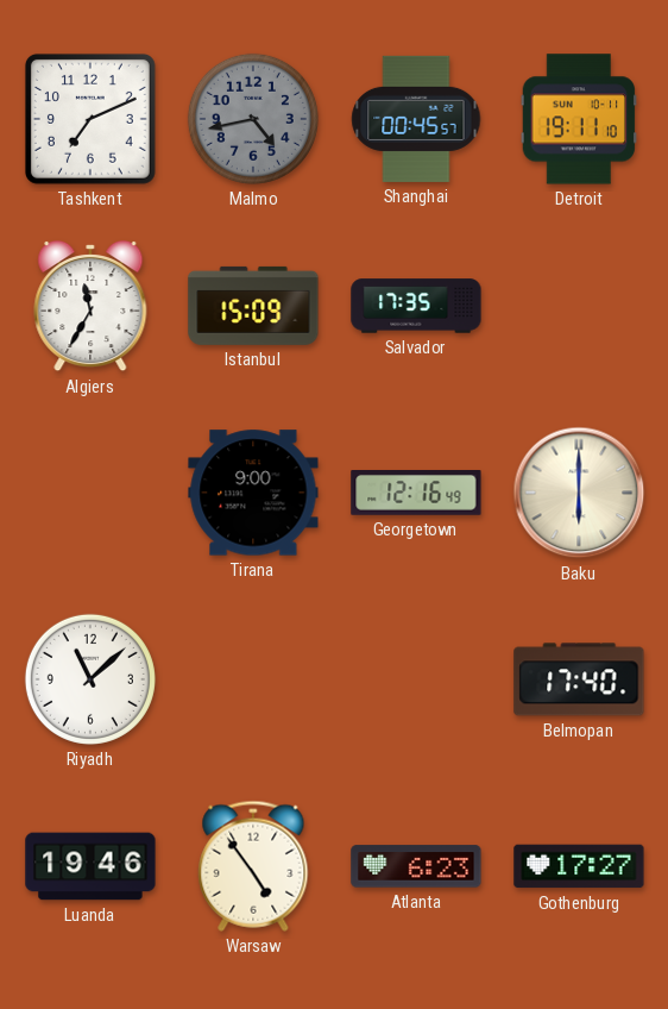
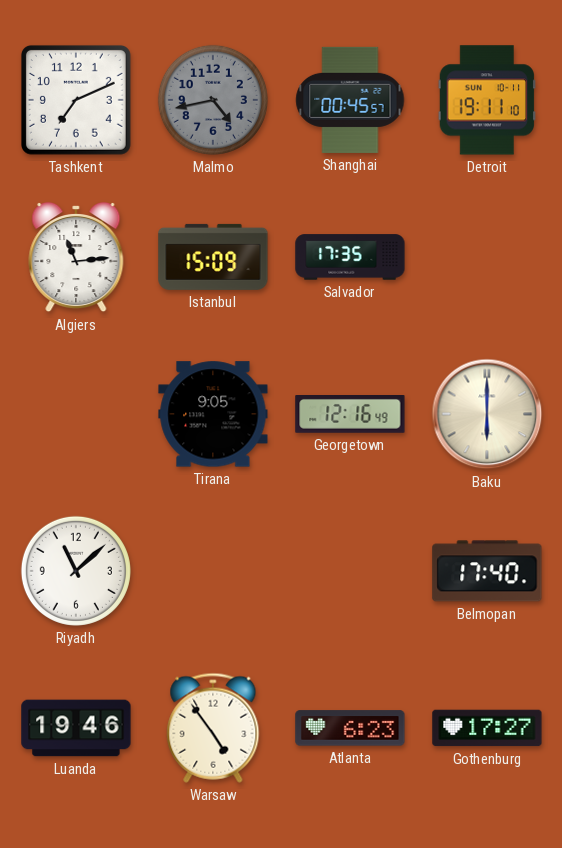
Algiers: 11:35 -> 11:14
Tirana: 9:00 -> 9:05
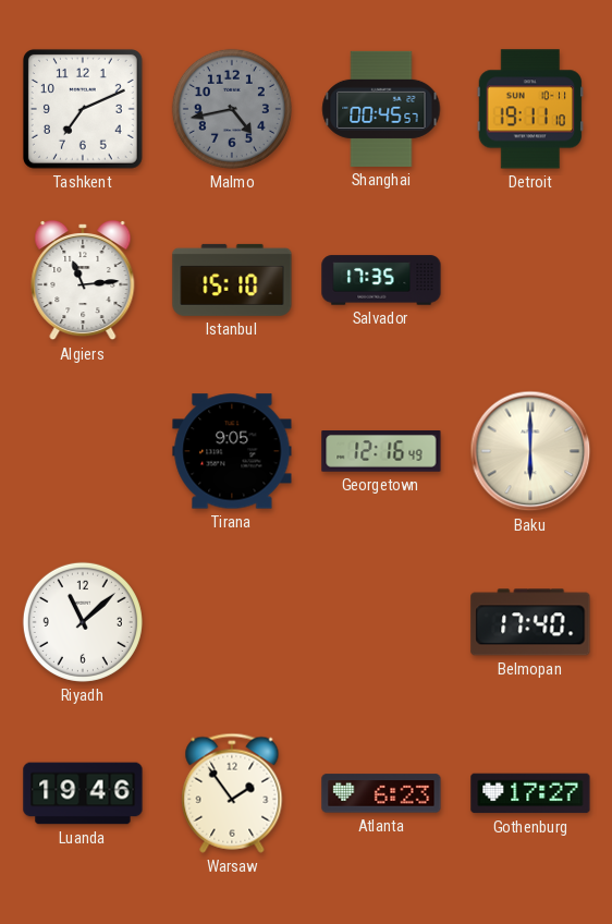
Istanbul: 15:09 -> 15:10
Warsaw: 4:54 -> 1:54
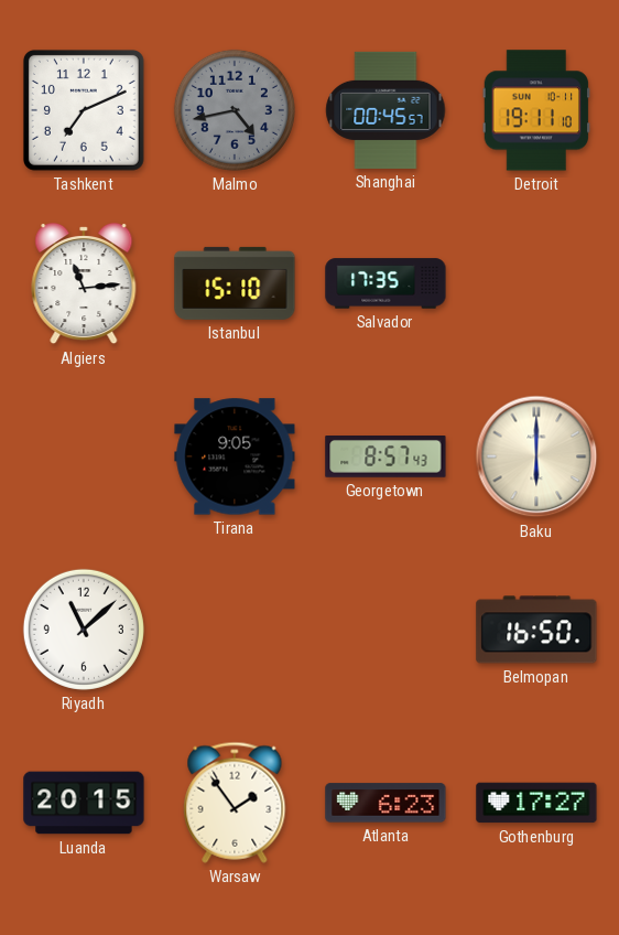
Georgetown: 12:16 -> 8:57
Belmopan: 17:40 -> 16:50
Luanda: 19:46 -> 20:15
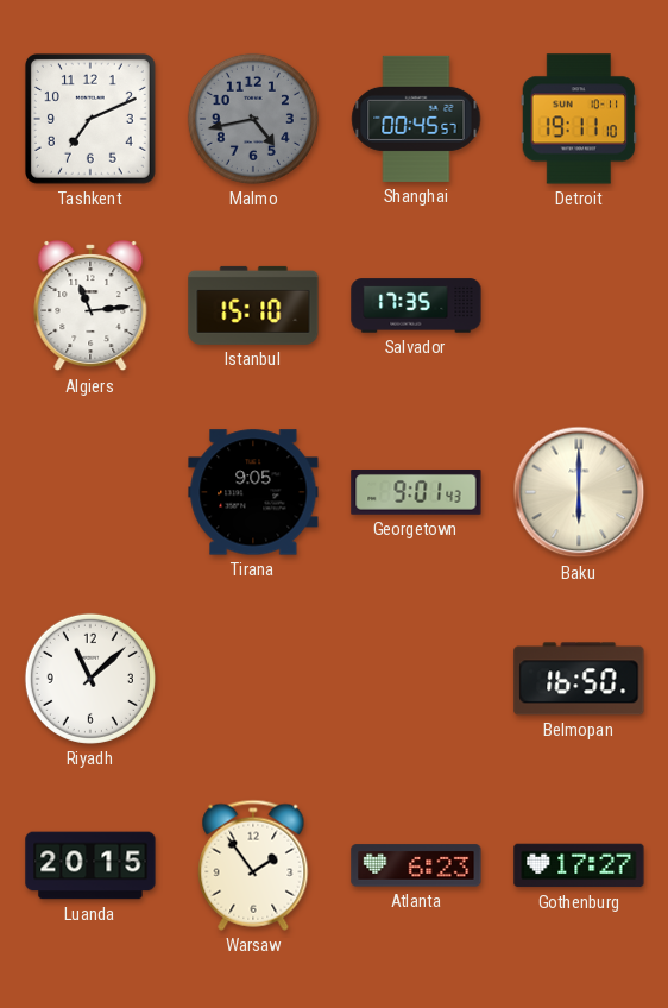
Georgetown: 8:57 -> 9:01
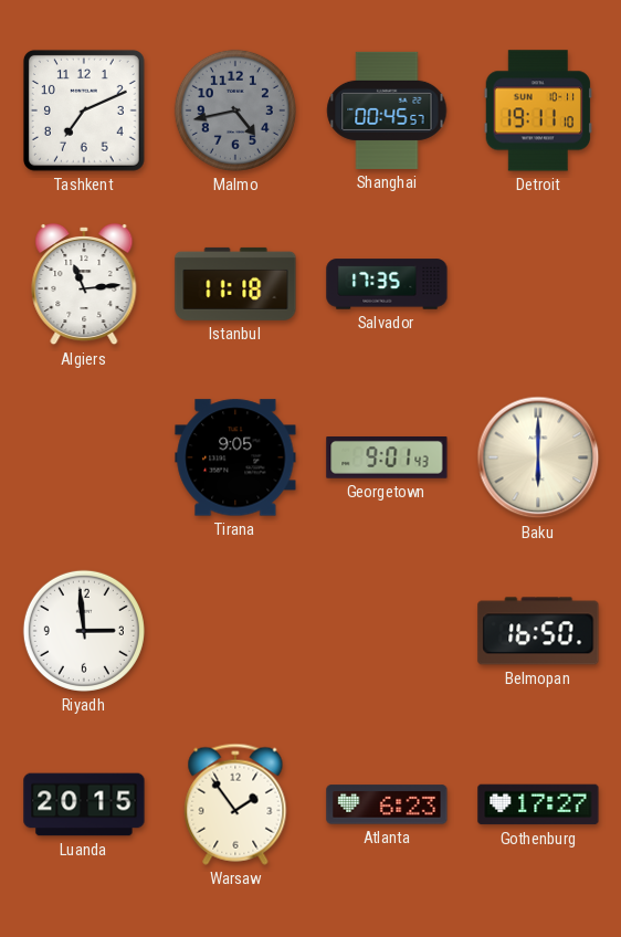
Istanbul: 15:10 -> 11:18
Riyadh: 11:08 -> 2:59
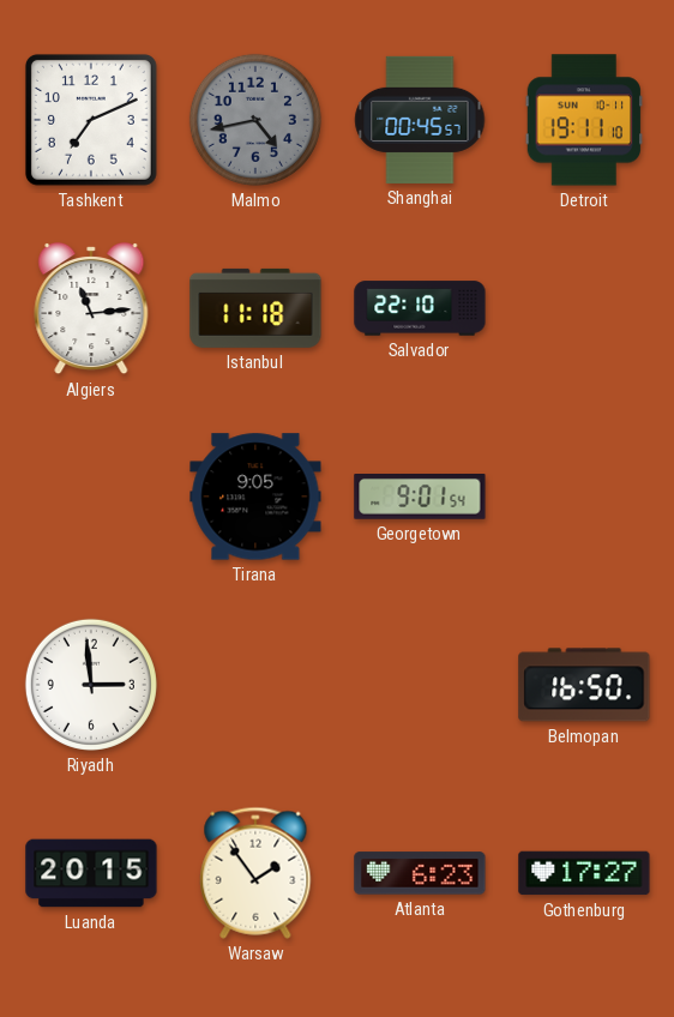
Salvador: 17:35 -> 22:10
Georgetown: 9:01:43 -> 9:01:54
Baku: 6:00 -> none
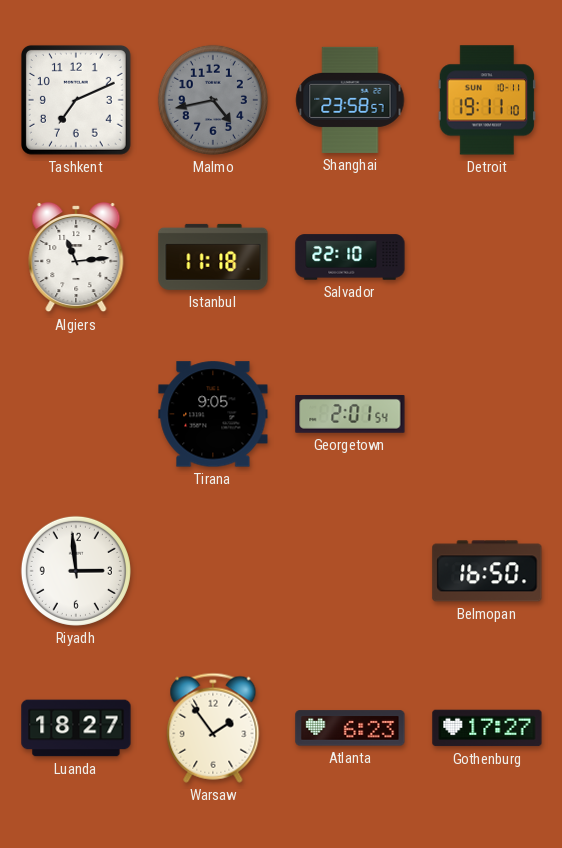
Shanghai: 00:45 -> 23:58
Georgetown: 9:01 -> 2:01
Luanda: 20:15 -> 18:27
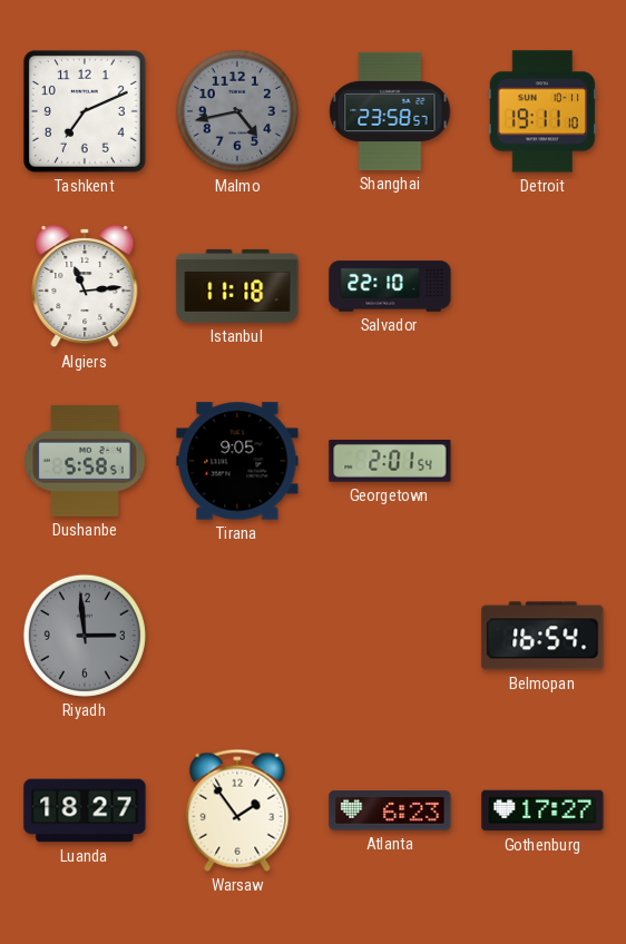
Dushanbe: none -> 5:58
Riyadh dial: white -> grey
Belmopan: 16:50 -> 16:54
